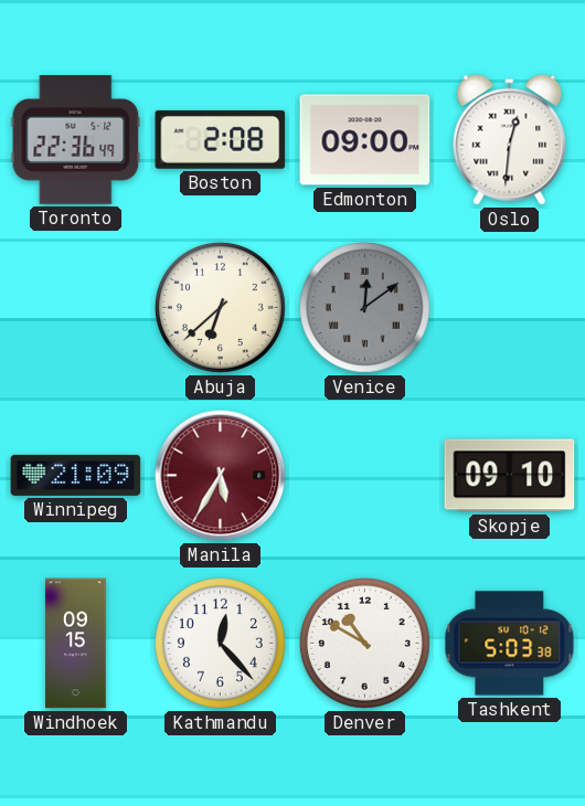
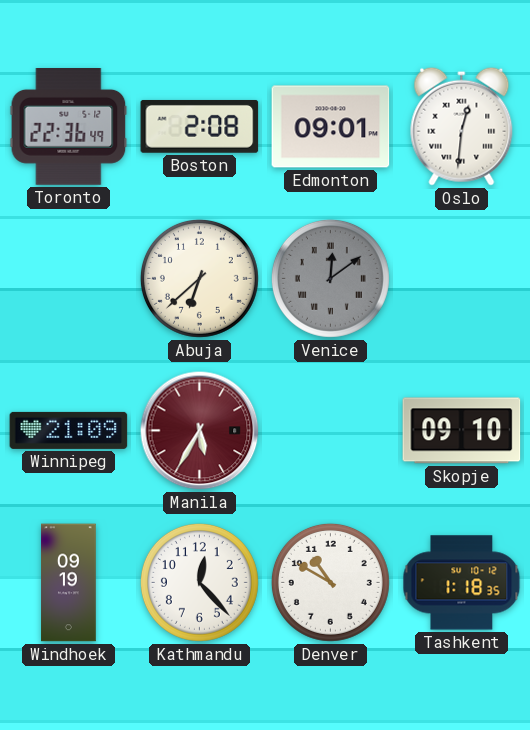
Edmonton: 09:00 -> 09:01
Windhoek: 09:15 -> 09:19
Tashkent: 5:03 -> 1:18
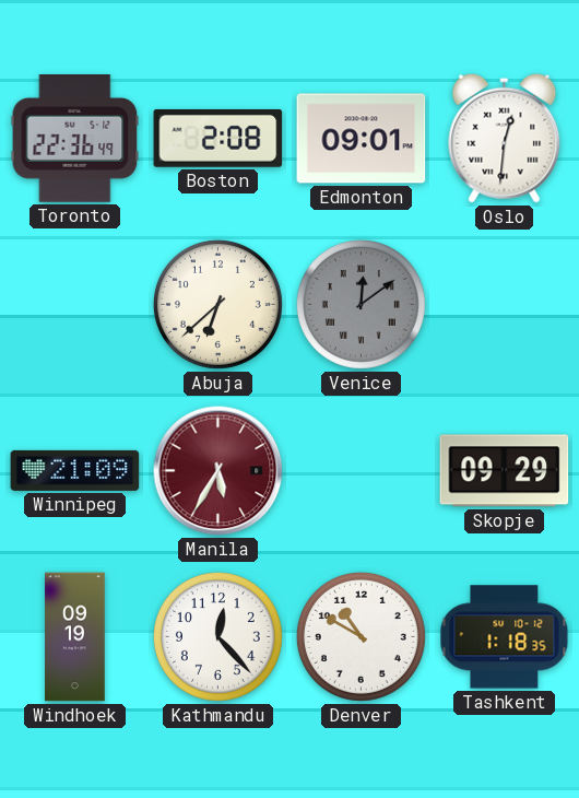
Skopje: 09:10 -> 09:29
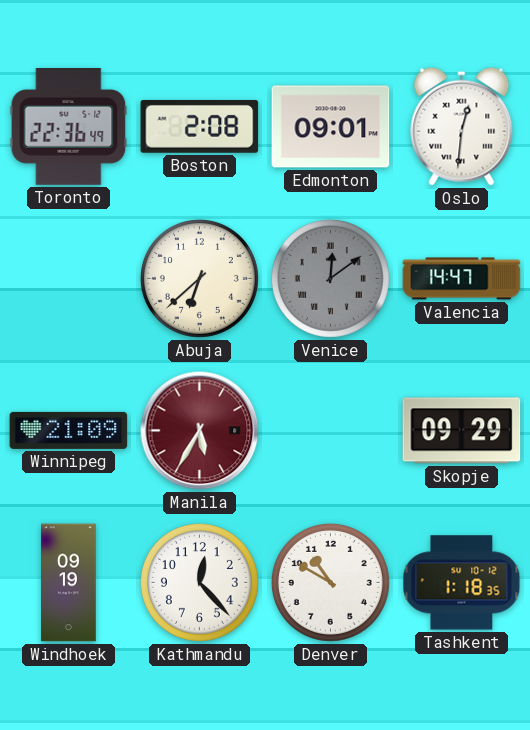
Valencia: none -> 14:47
